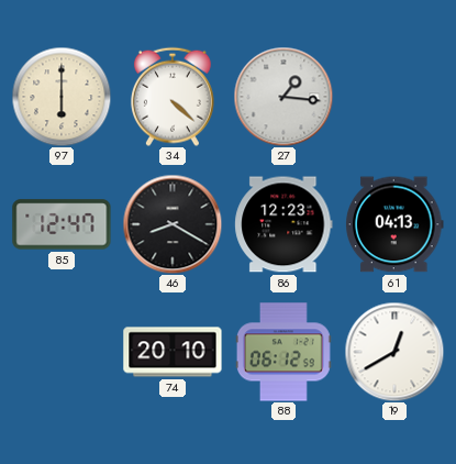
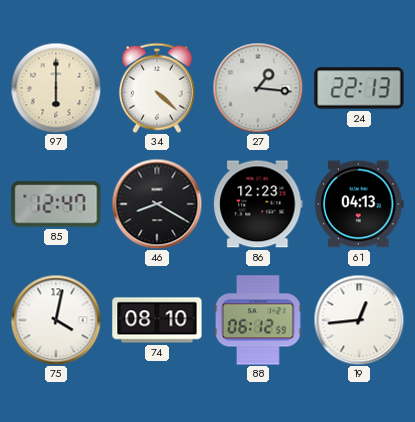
24: none -> 22:13
75: none -> 4:02
74: 20:10 -> 08:10
19: 12:40 -> 12:44
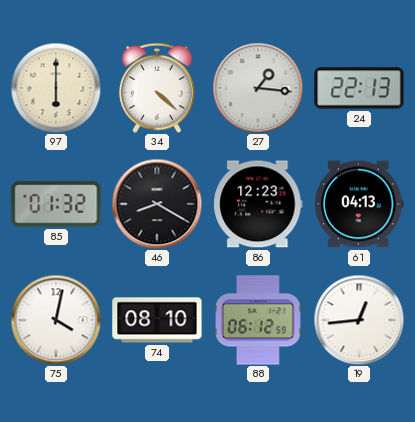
85: 12:47 -> 01:32
